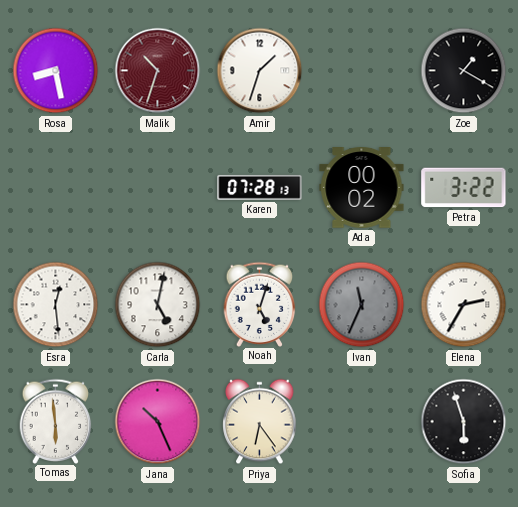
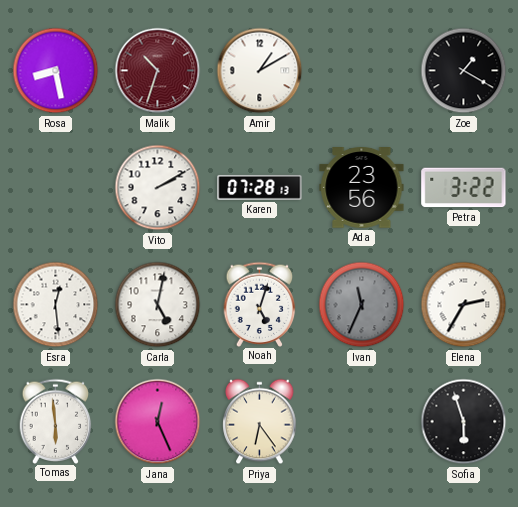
Amir: 1:33 -> 1:10
Vito: none -> 2:10
Ada: 00:02 -> 23:56
Jana: 10:26 -> 12:26
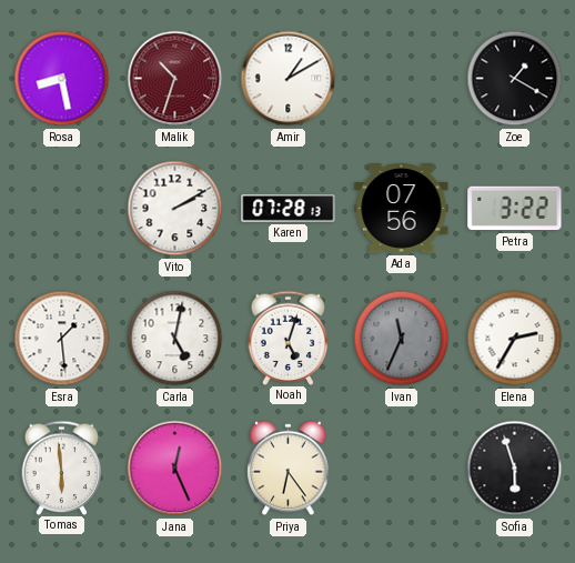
Ada: 23:56 -> 07:56
Esra: 12:29 -> 1:29
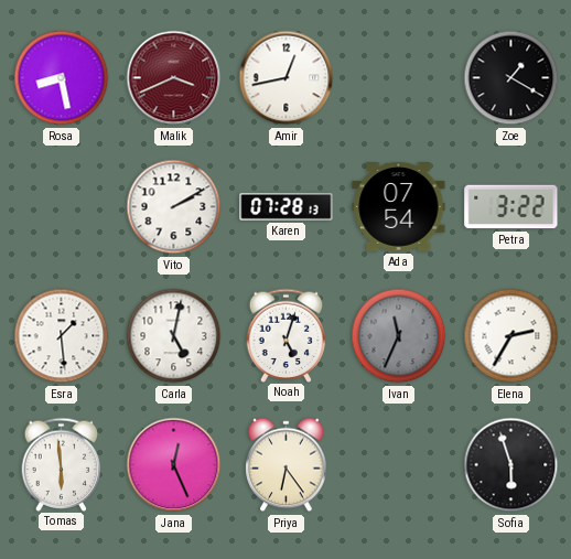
Malik: 10:33 -> 3:41
Amir: 1:10 -> 12:43
Ada: 07:56 -> 07:54
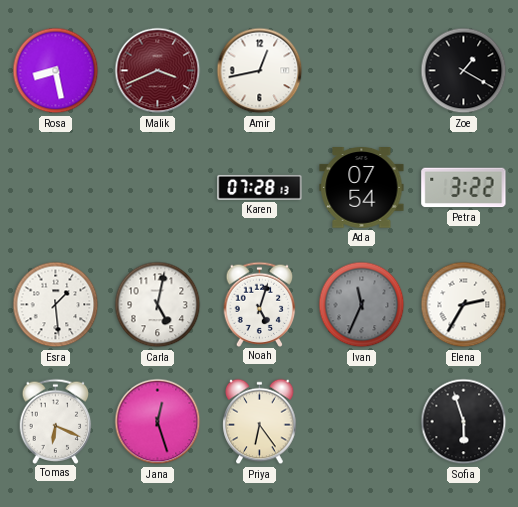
Vito: 2:10 -> none
Tomas: 5:59 -> 6:19
Jana: 12:26 -> 12:27
